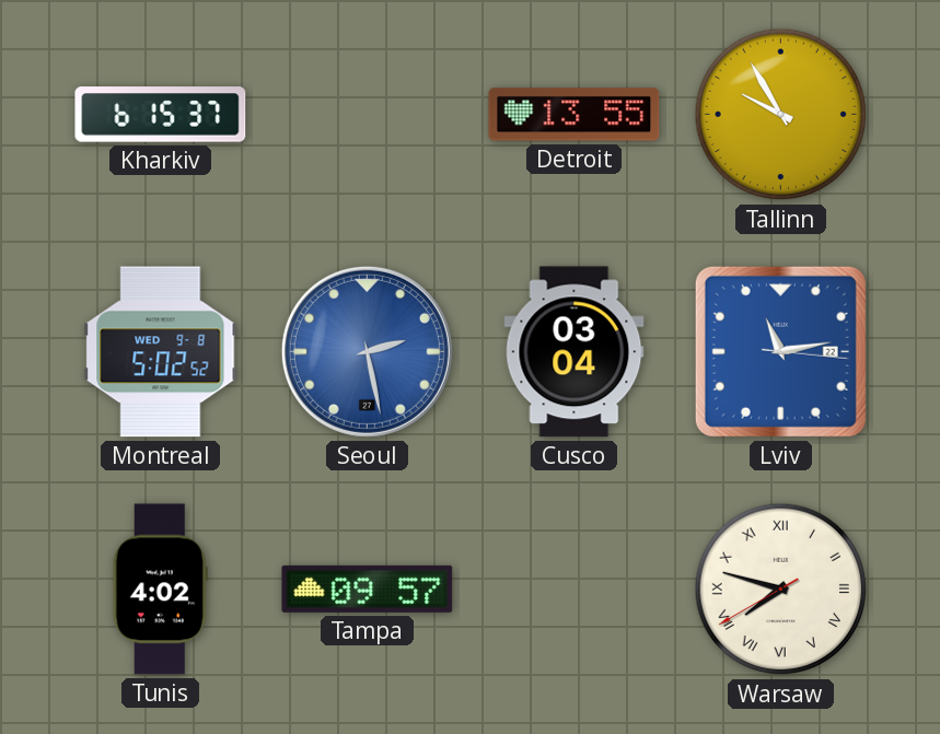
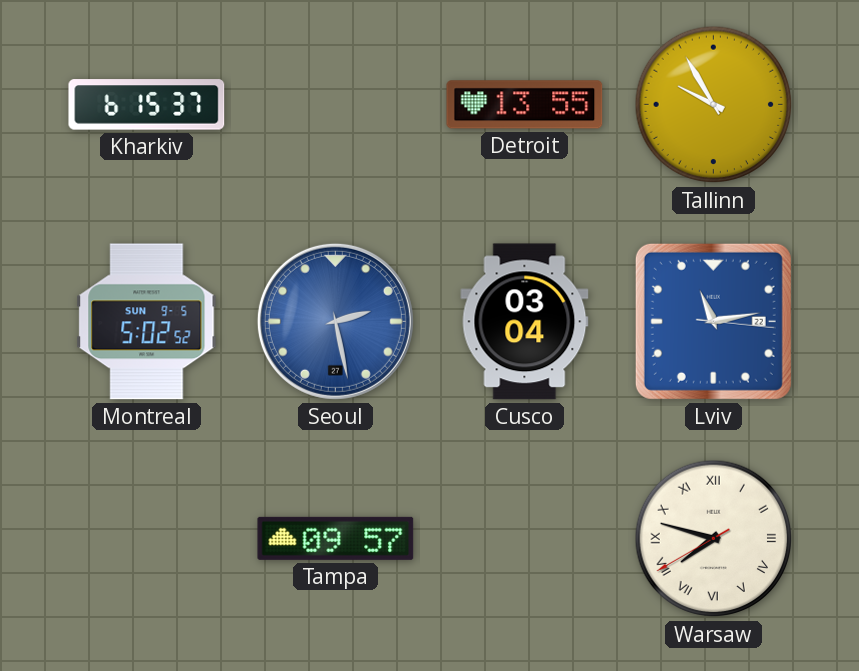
Montreal date: WED 9-8 -> SUN 9-5
Tunis: 4:02 -> none
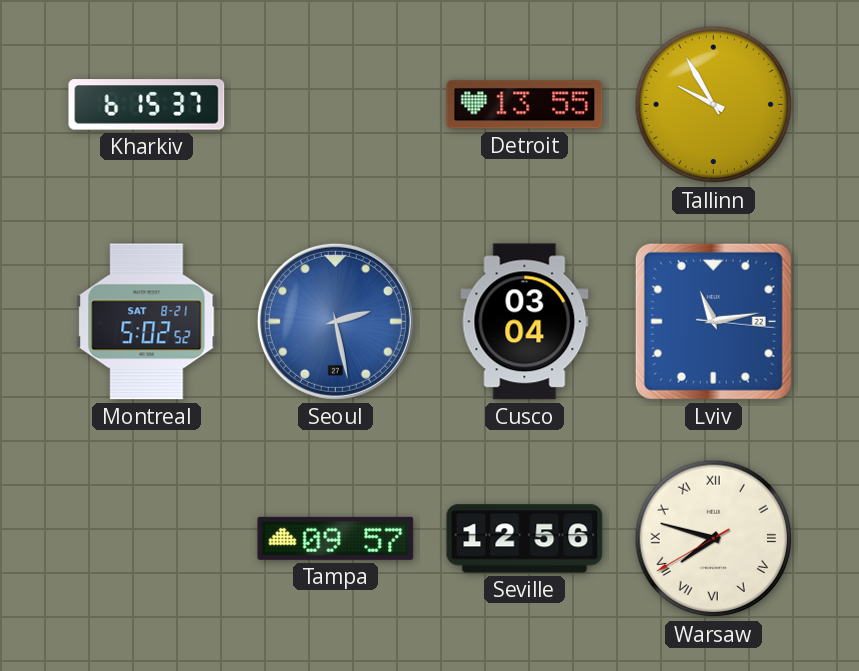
Montreal date: SUN 9-5 -> SAT 8-21
Seville: none -> 12:56
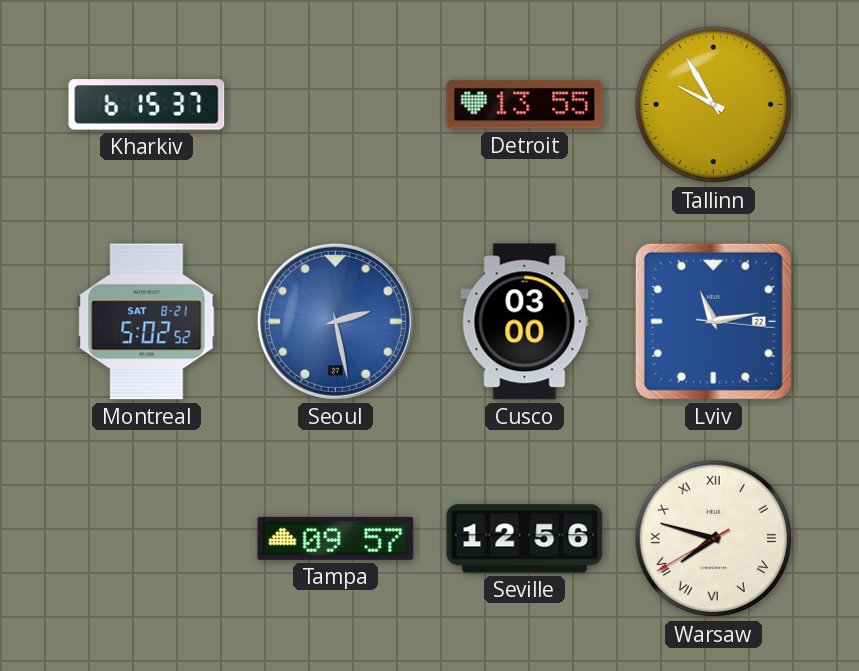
Cusco: 03:04 -> 03:00
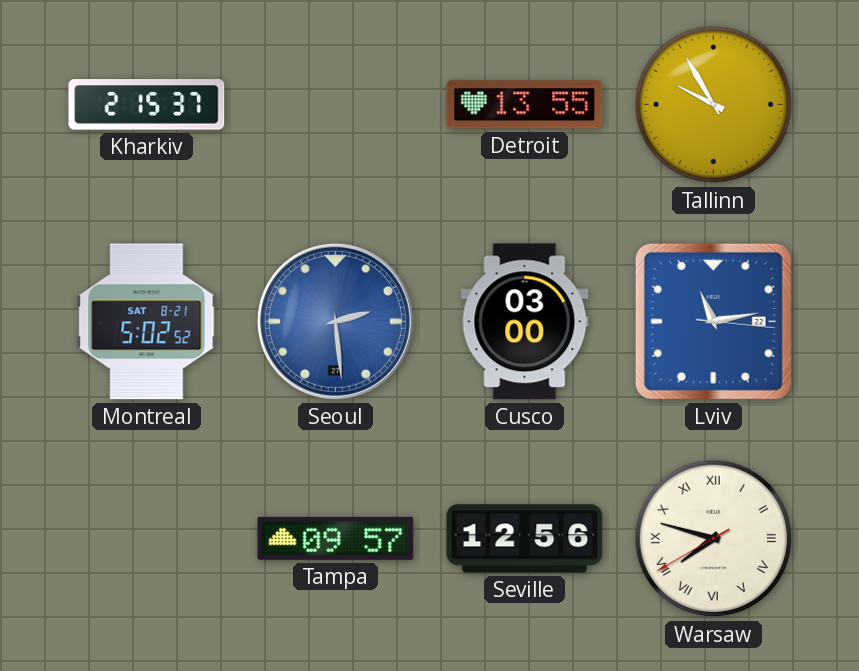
Kharkiv: 6:15 -> 2:15
Seoul: 2:28 -> 2:29
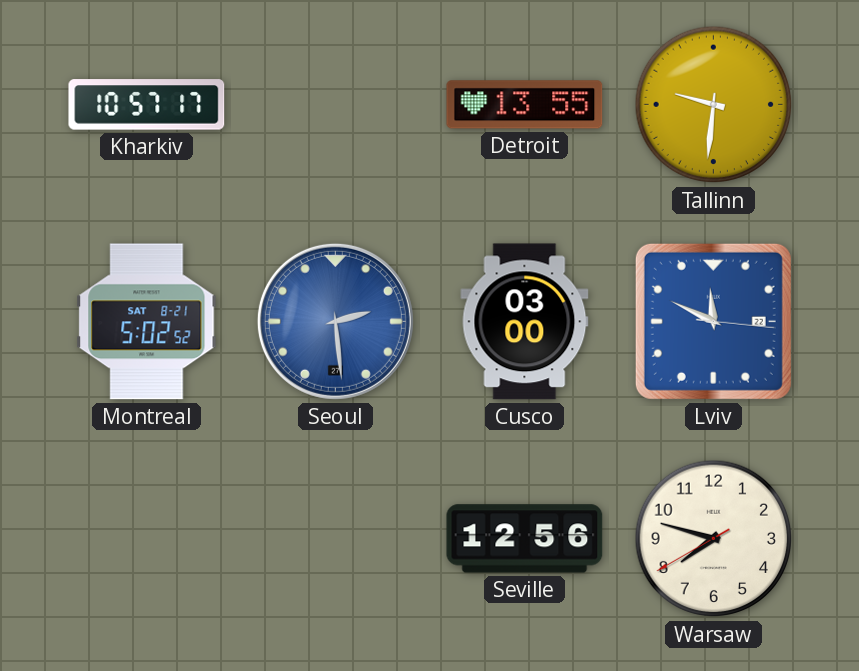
Kharkiv: 2:15 -> 10:57
Tallinn: 9:55 -> 9:31
Lviv: 11:13 -> 11:49
Tampa: 09:57 -> none
Warsaw numerals: Roman -> Arabic
